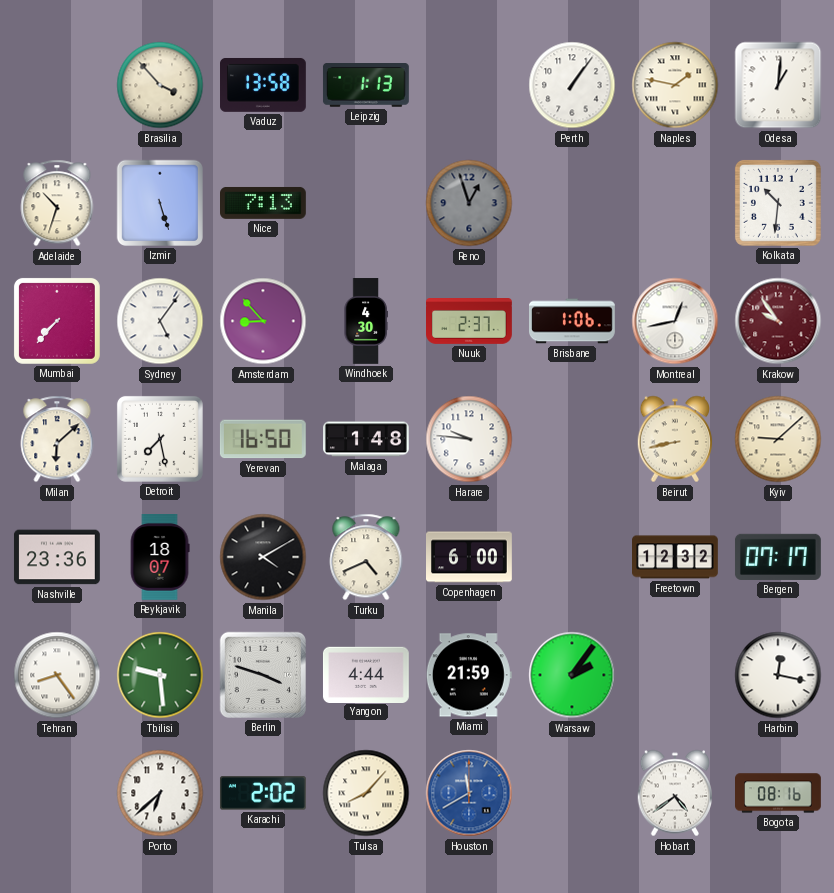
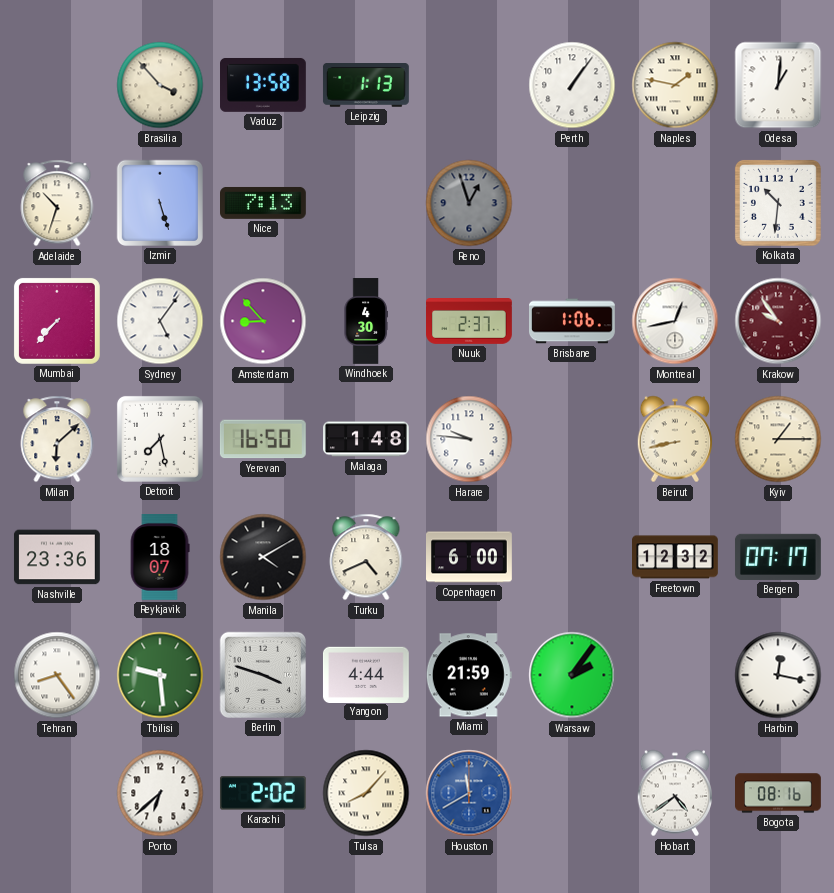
Kyiv: 9:08 -> 1:15
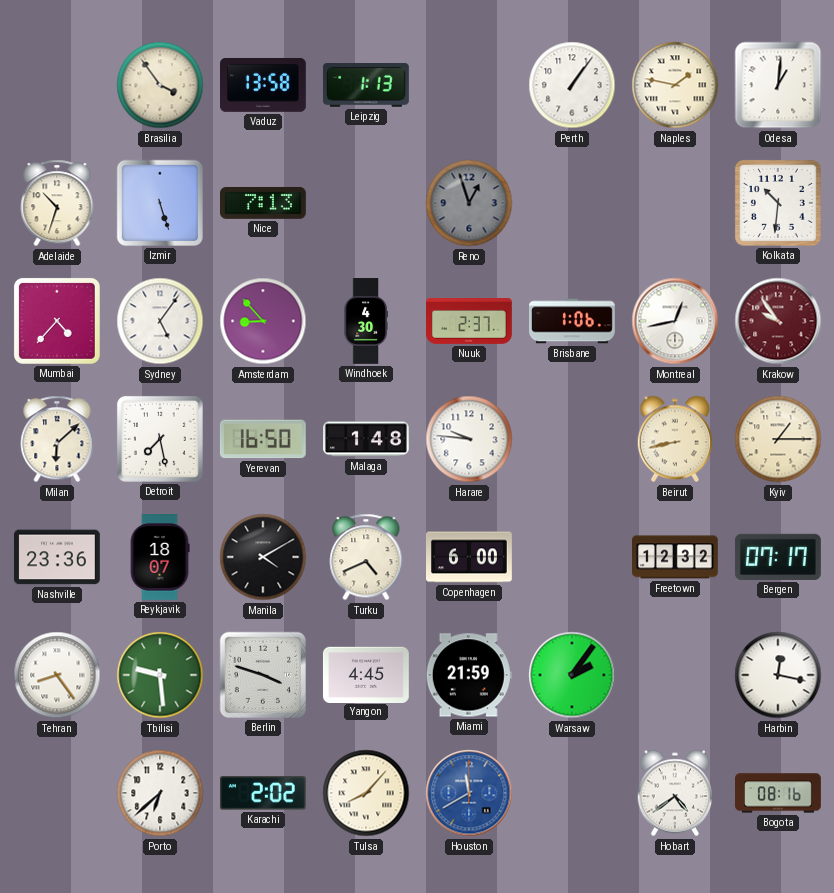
Brasilia: 3:53 -> 3:54
Mumbai: 7:37 -> 4:37
Yangon: 4:44 -> 4:45
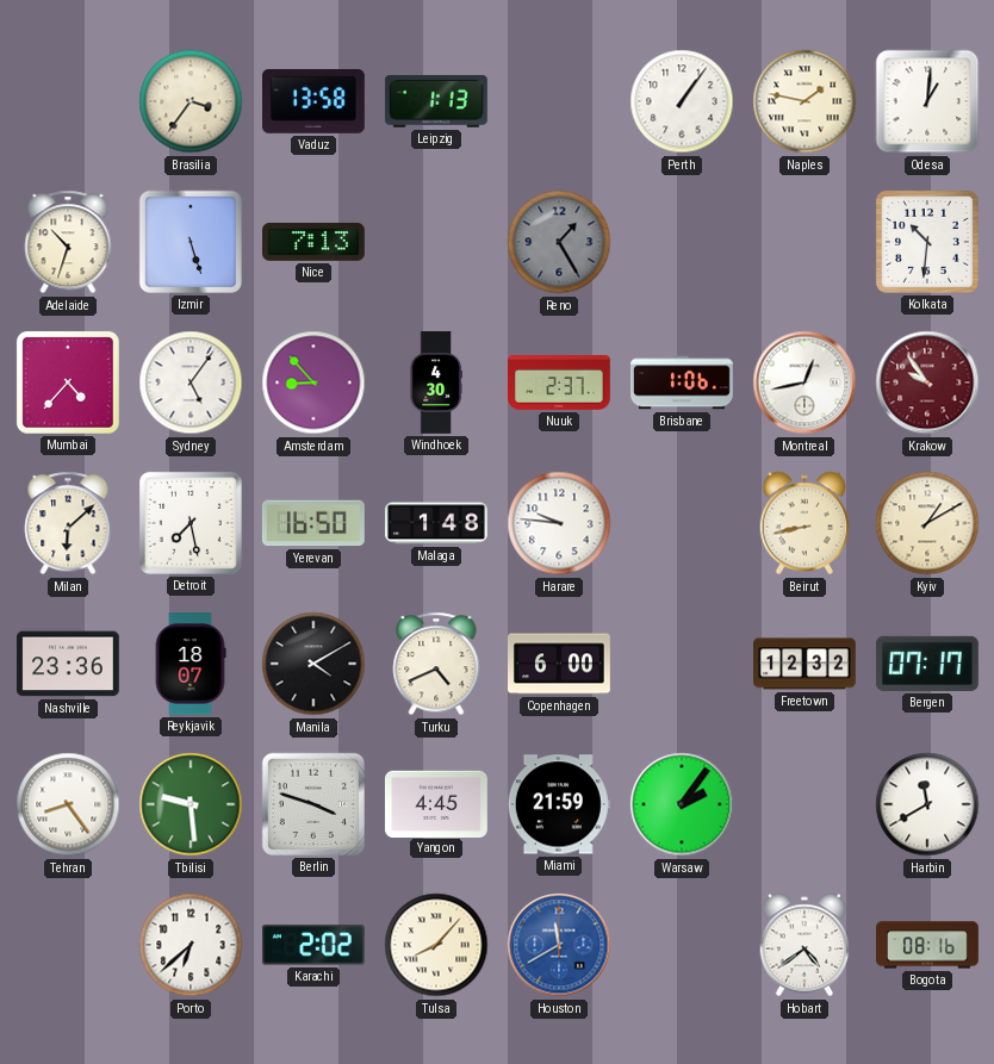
Brasilia: 3:54 -> 3:36
Reno: 12:57 -> 1:25
Kyiv: 1:15 -> 1:10
Harbin: 12:17 -> 11:40
